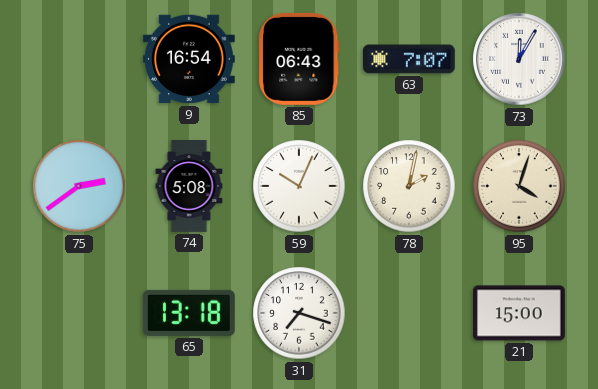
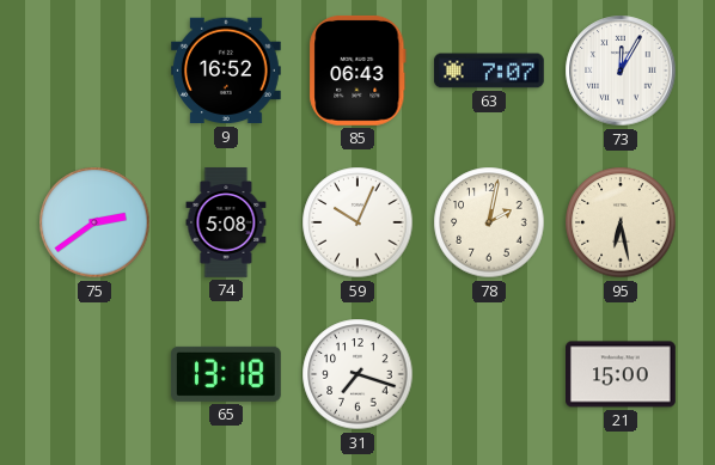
9: 16:54 -> 16:52
95: 4:03 -> 6:28
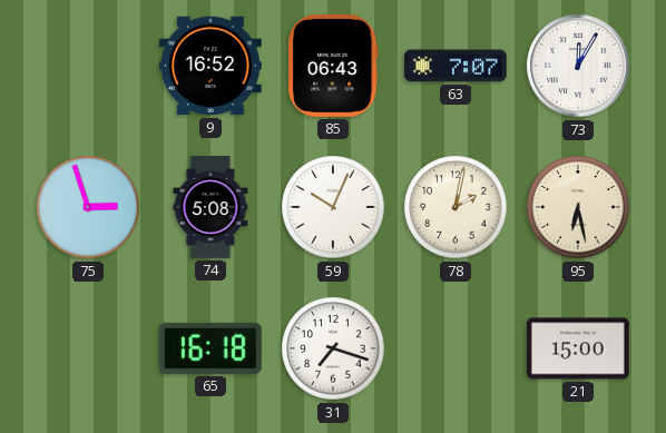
75: 2:39 -> 2:57
65: 13:18 -> 16:18
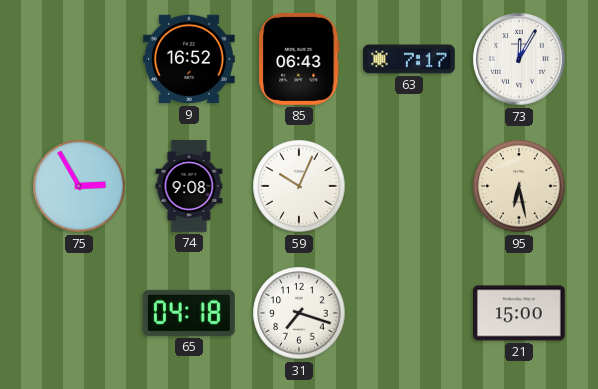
63: 7:07 -> 7:17
75: 2:57 -> 2:55
74: 5:08 -> 9:08
78: 2:02 -> none
65: 16:18 -> 04:18
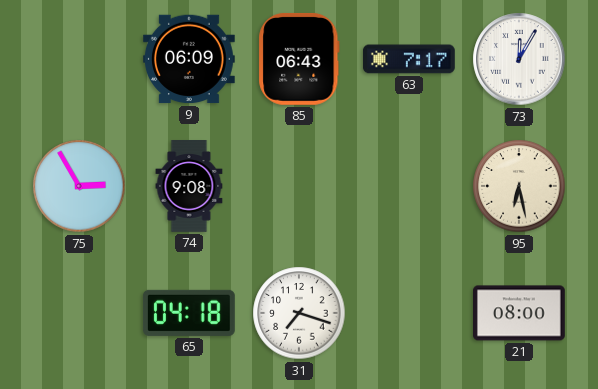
9: 16:52 -> 06:09
59: 10:04 -> none
21: 15:00 -> 08:00
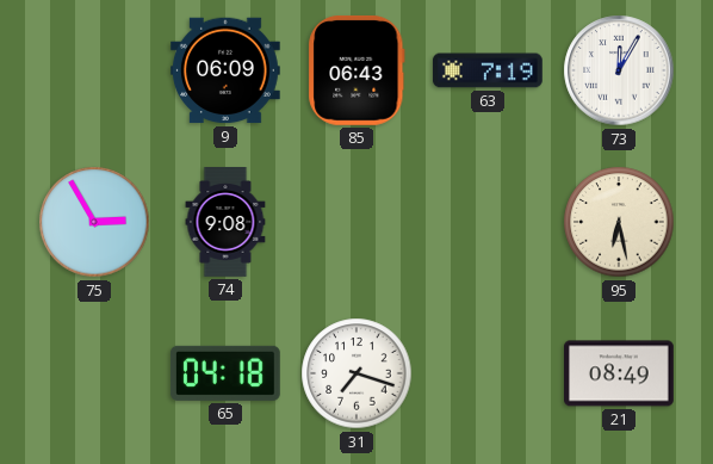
63: 7:17 -> 7:19
21: 08:00 -> 08:49
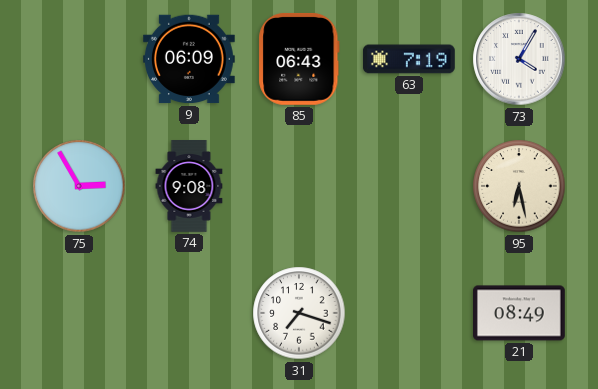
73: 12:05 -> 4:05
65: 04:18 -> none
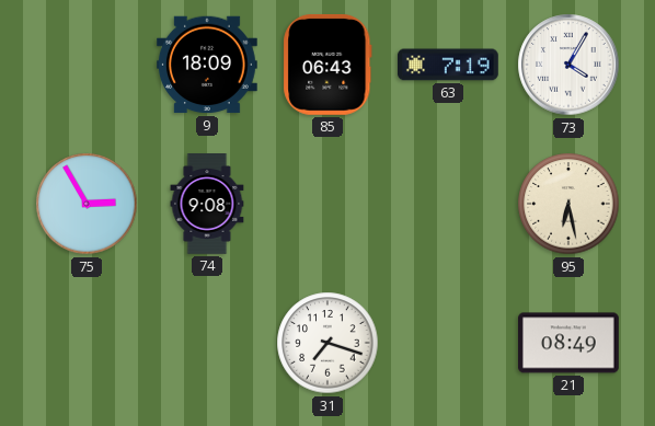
9: 06:09 -> 18:09
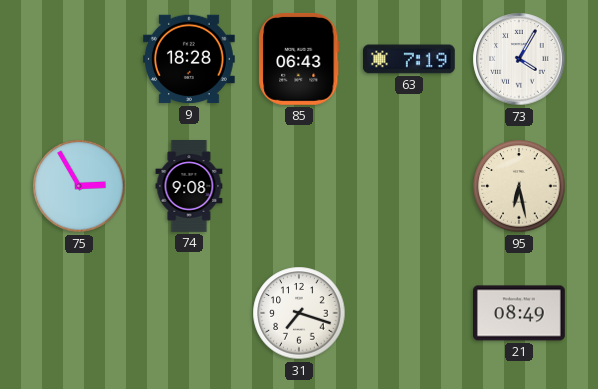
9: 18:09 -> 18:28
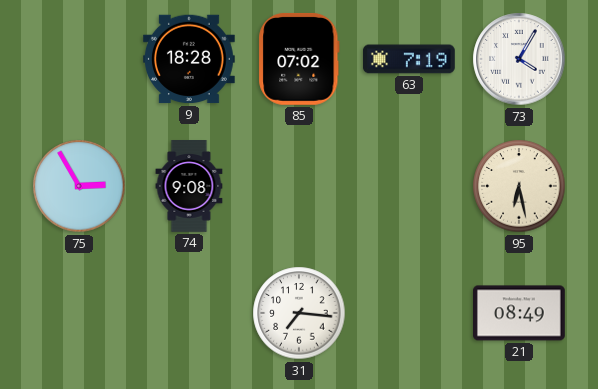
85: 06:43 -> 07:02
31: 7:18 -> 7:16
